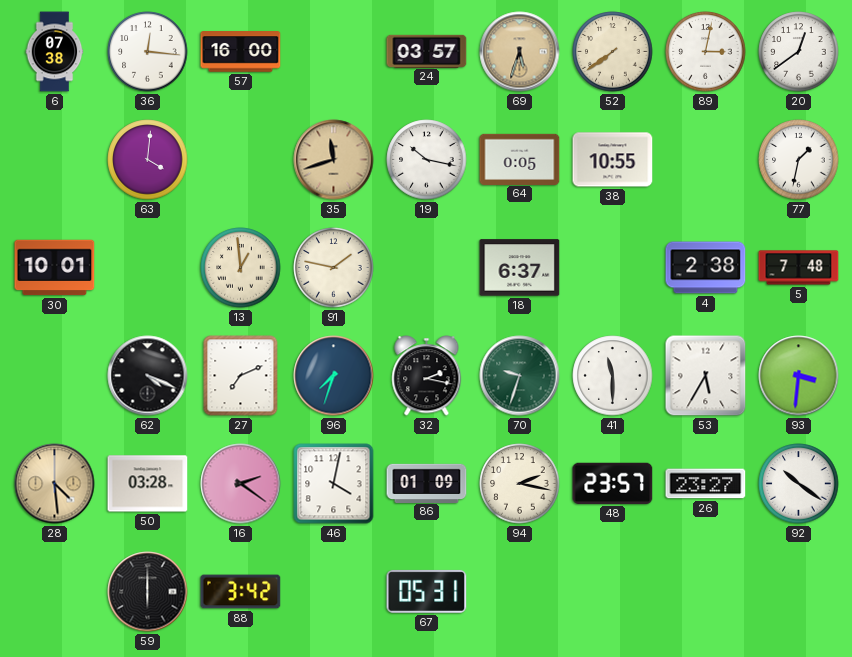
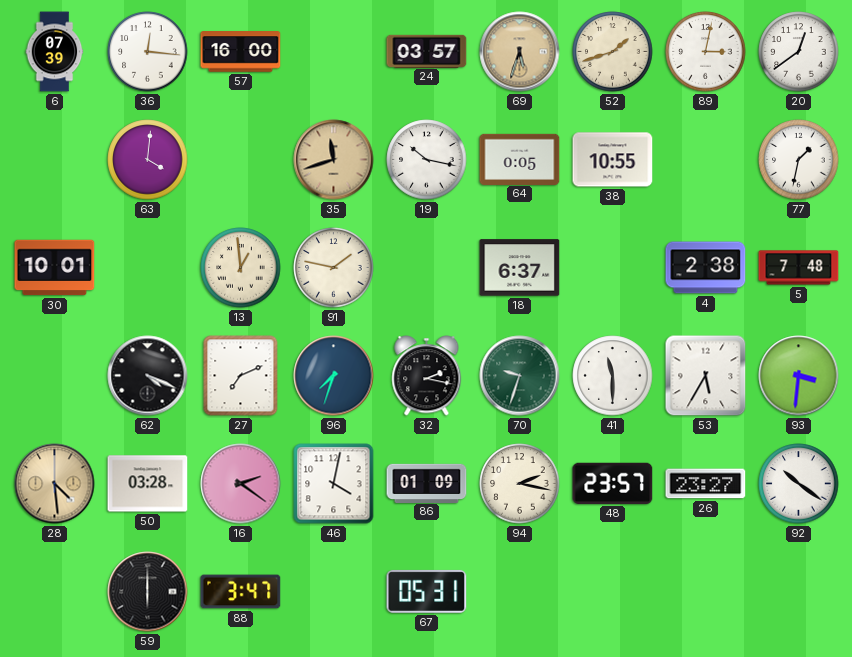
6: 07:38 -> 07:39
52: 7:39 -> 1:42
88: 3:42 -> 3:47
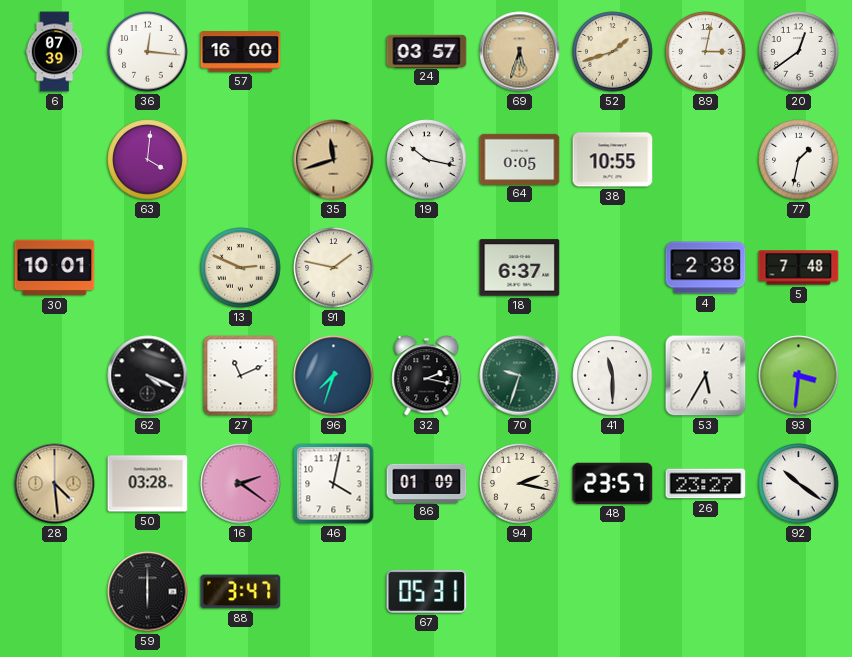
13: 12:59 -> 2:49
27: 7:11 -> 11:11
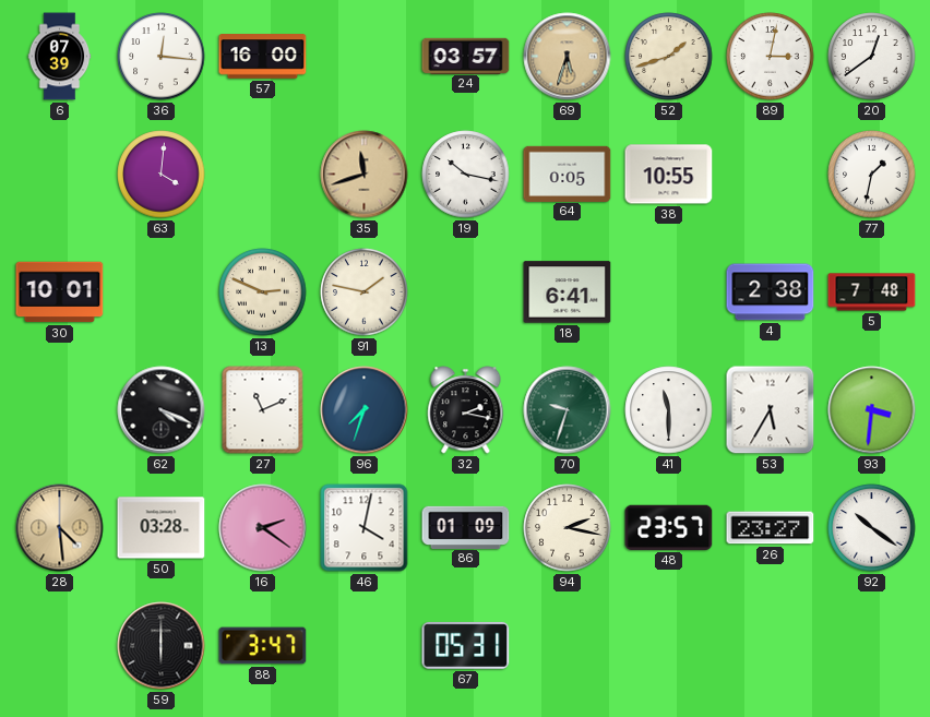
18: 6:37 -> 6:41
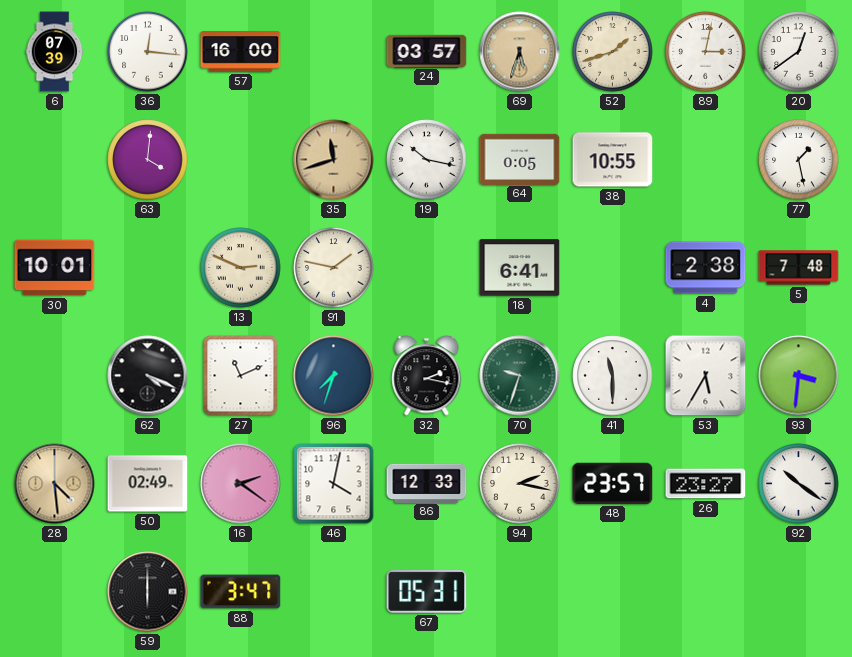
77: 1:32 -> 1:28
50: 03:28 -> 02:49
86: 01:09 -> 12:33
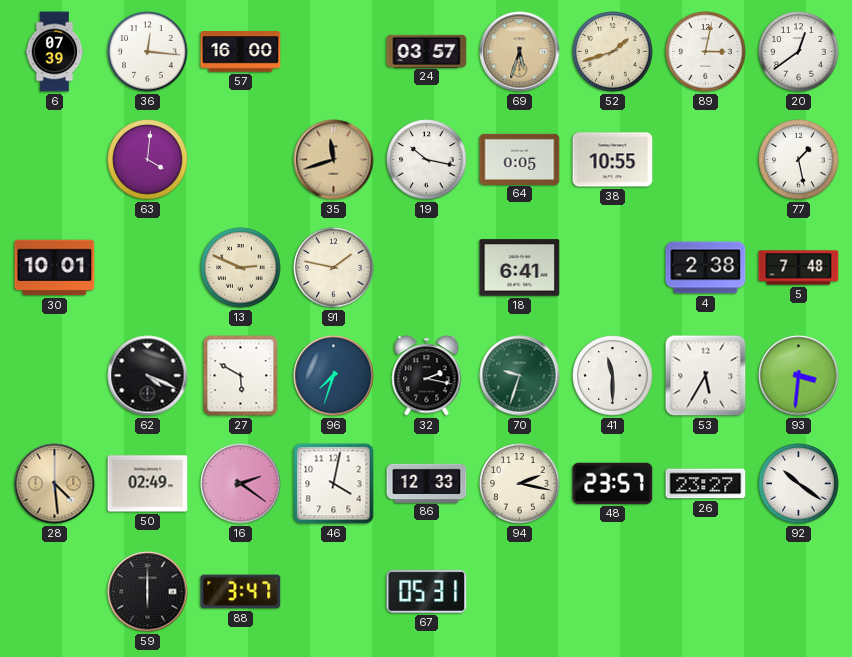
27: 11:11 -> 5:50
